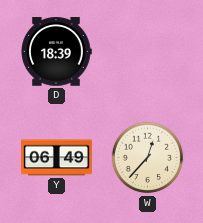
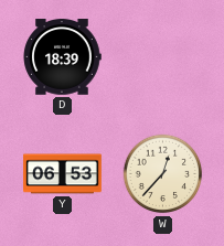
Y: 06:49 -> 06:53
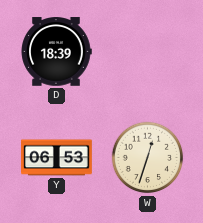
W: 12:37 -> 12:33
